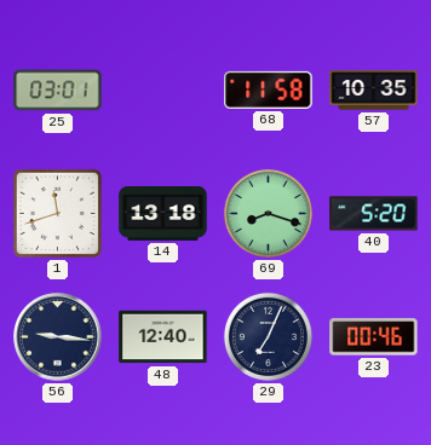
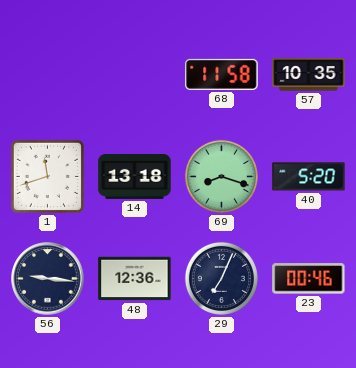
25: 03:01 -> none
48: 12:40 -> 12:36
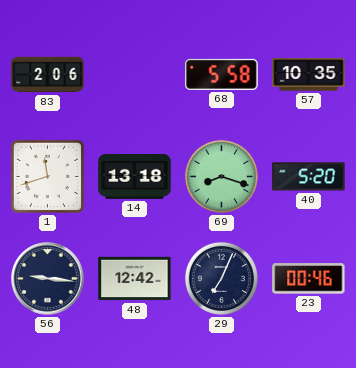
83: none -> 2:06
68: 11:58 -> 5:58
48: 12:36 -> 12:42
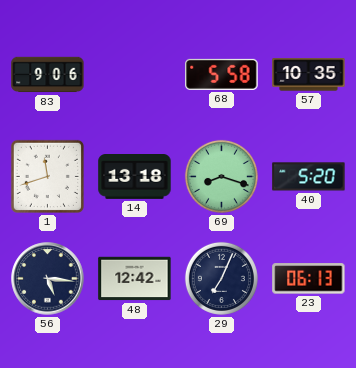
83: 2:06 -> 9:06
56: 9:16 -> 5:16
23: 00:46 -> 06:13
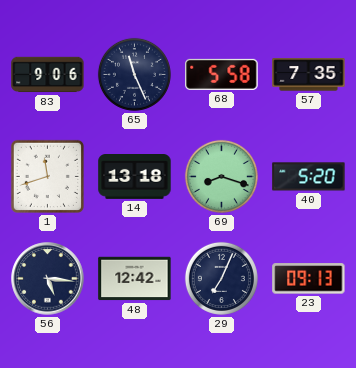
65: none -> 11:26
57: 10:35 -> 7:35
23: 06:13 -> 09:13
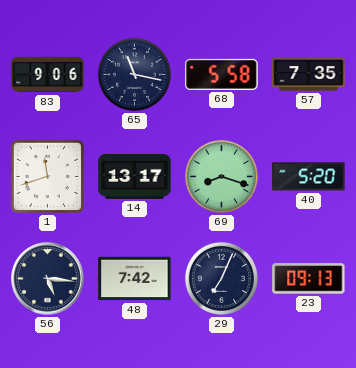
65: 11:26 -> 11:17
14: 13:18 -> 13:17
48: 12:42 -> 7:42
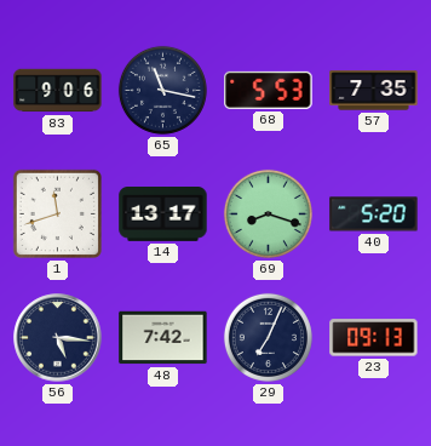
68: 5:58 -> 5:53
